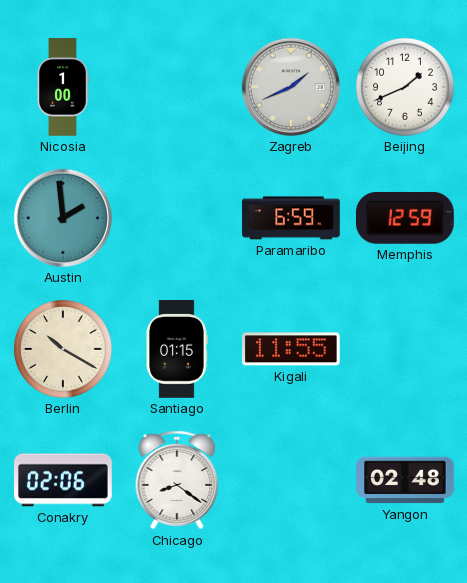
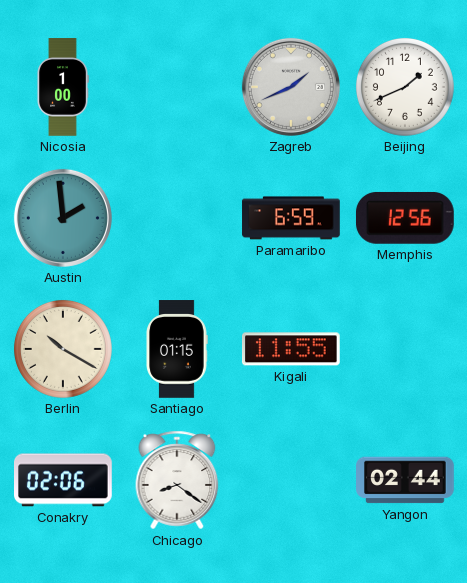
Memphis: 12:59 -> 12:56
Yangon: 02:48 -> 02:44
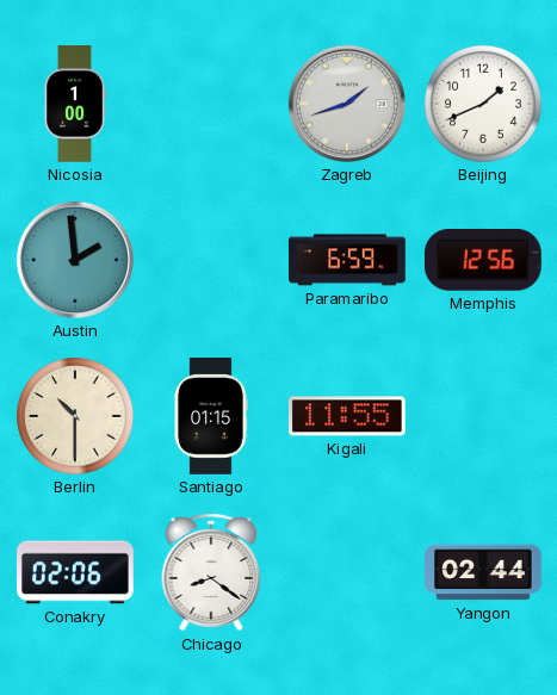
Zagreb: 1:41 -> 1:42
Berlin: 10:20 -> 10:30
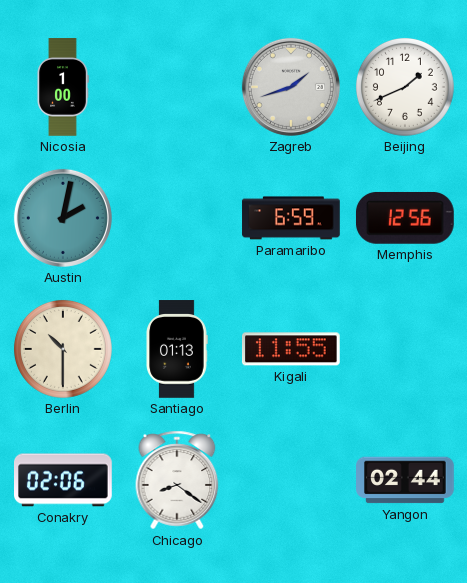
Austin: 1:59 -> 2:02
Santiago: 01:15 -> 01:13
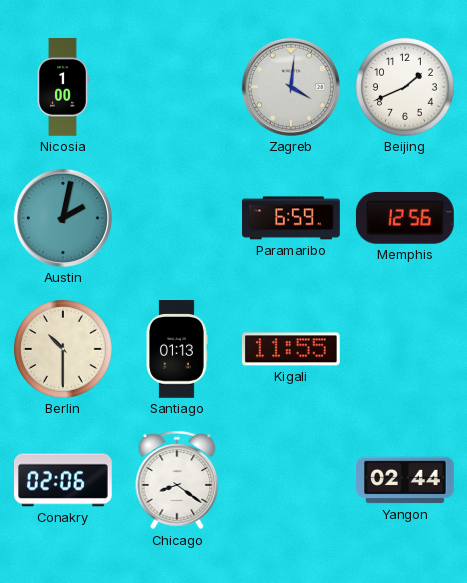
Zagreb: 1:42 -> 4:01
